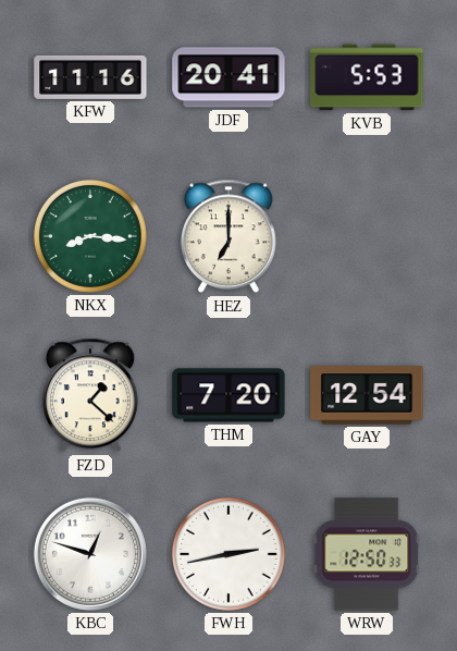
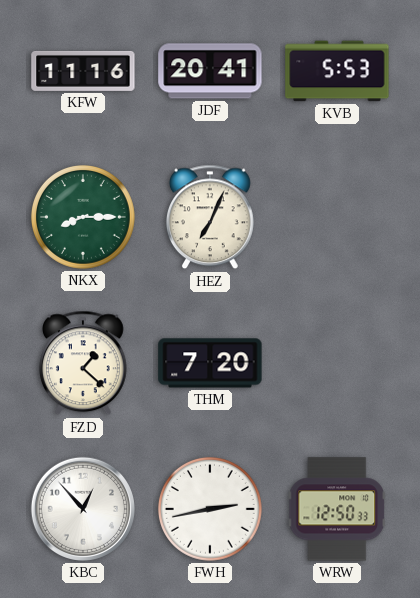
NKX: 8:16 -> 8:15
HEZ: 7:00 -> 7:04
GAY: 12:54 -> none
KBC: 12:48 -> 12:53
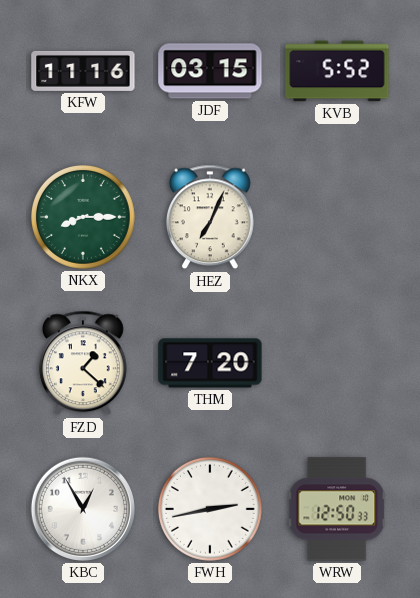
JDF: 20:41 -> 03:15
KVB: 5:53 -> 5:52
KBC: 12:53 -> 12:55
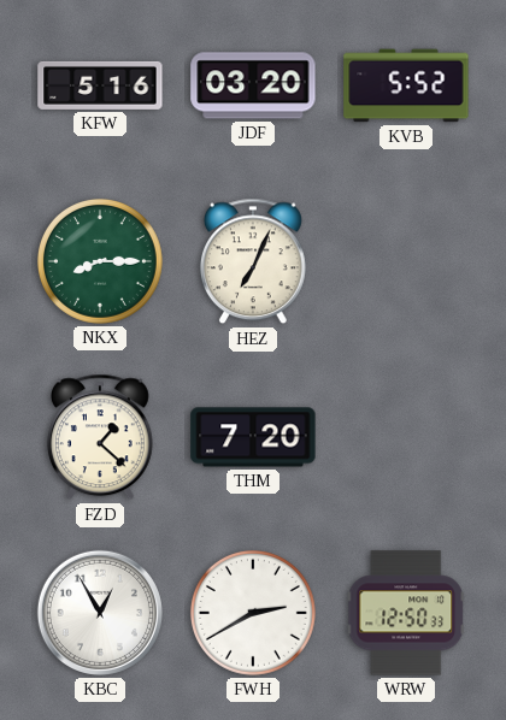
KFW: 11:16 -> 5:16
JDF: 03:15 -> 03:20
FWH: 2:43 -> 2:40
